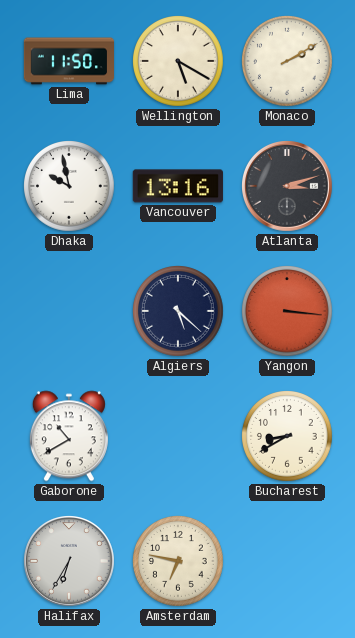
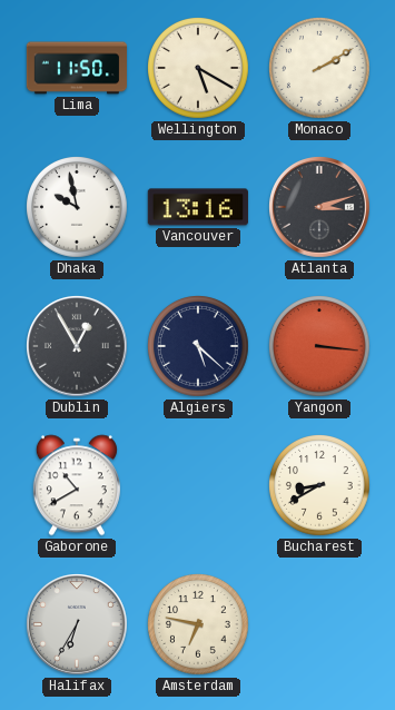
Dublin: none -> 12:55
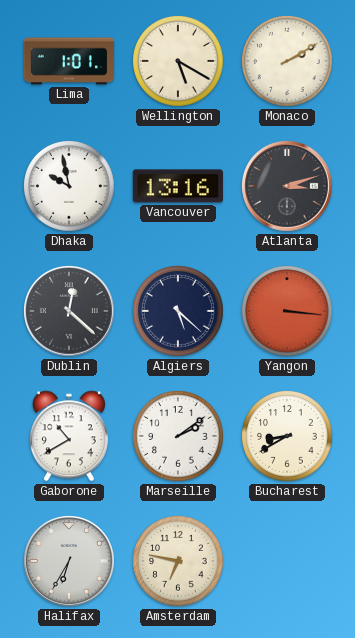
Lima: 11:50 -> 1:01
Dublin: 12:55 -> 12:22
Marseille: none -> 2:09
